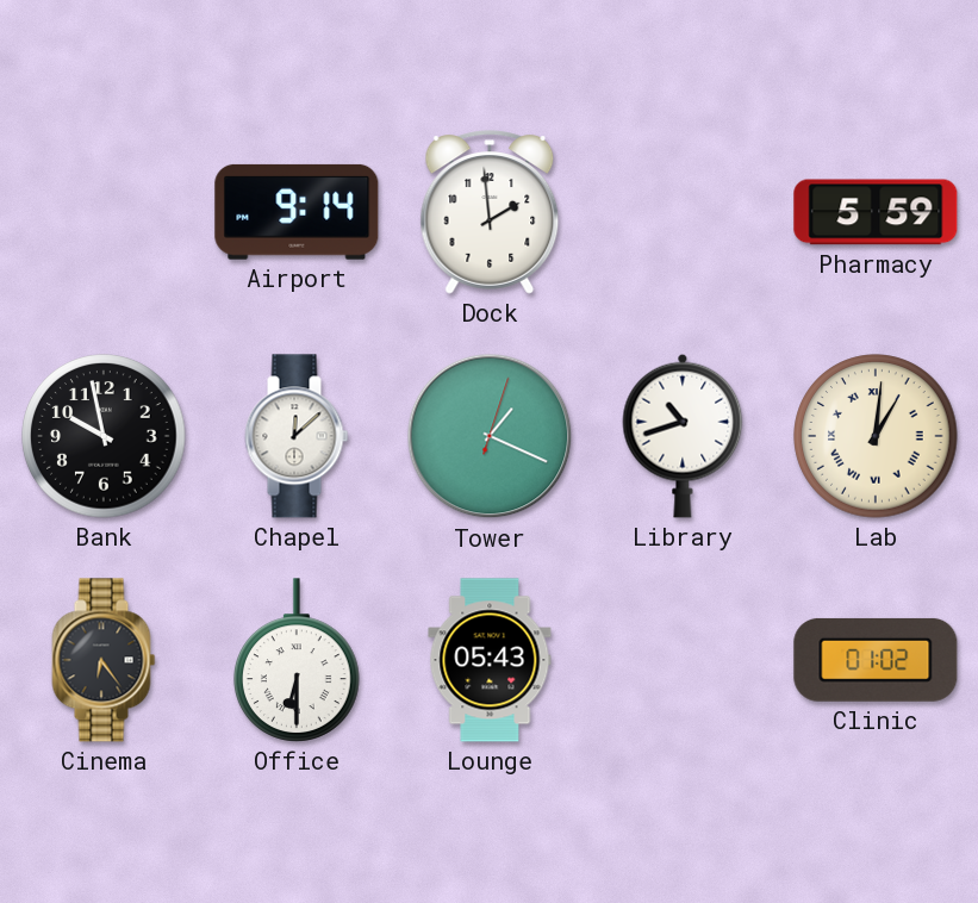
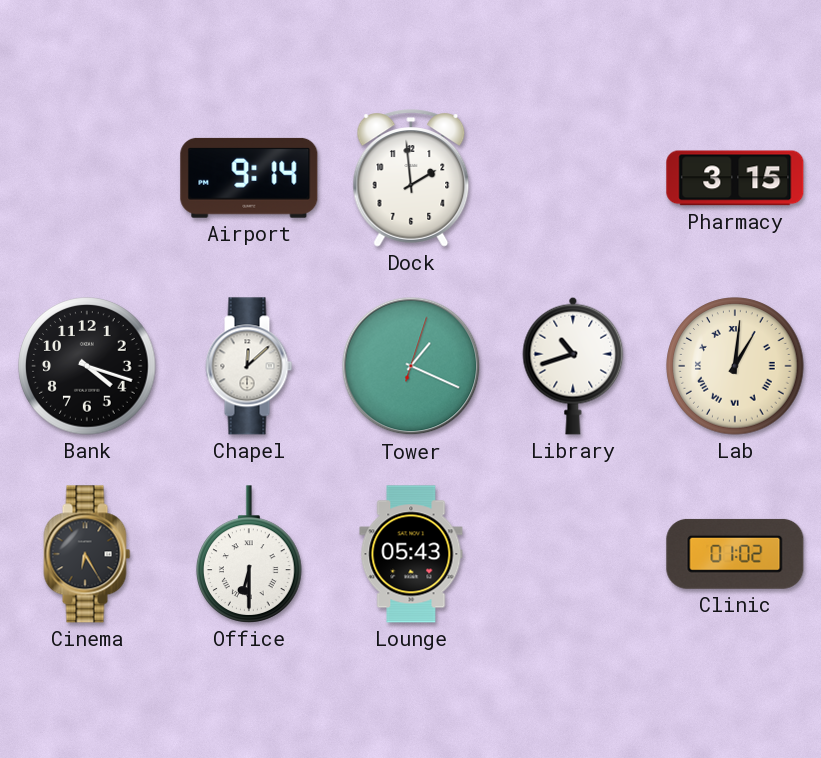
Pharmacy: 5:59 -> 3:15
Bank: 9:58 -> 4:18
Cinema: 6:24 -> 6:25
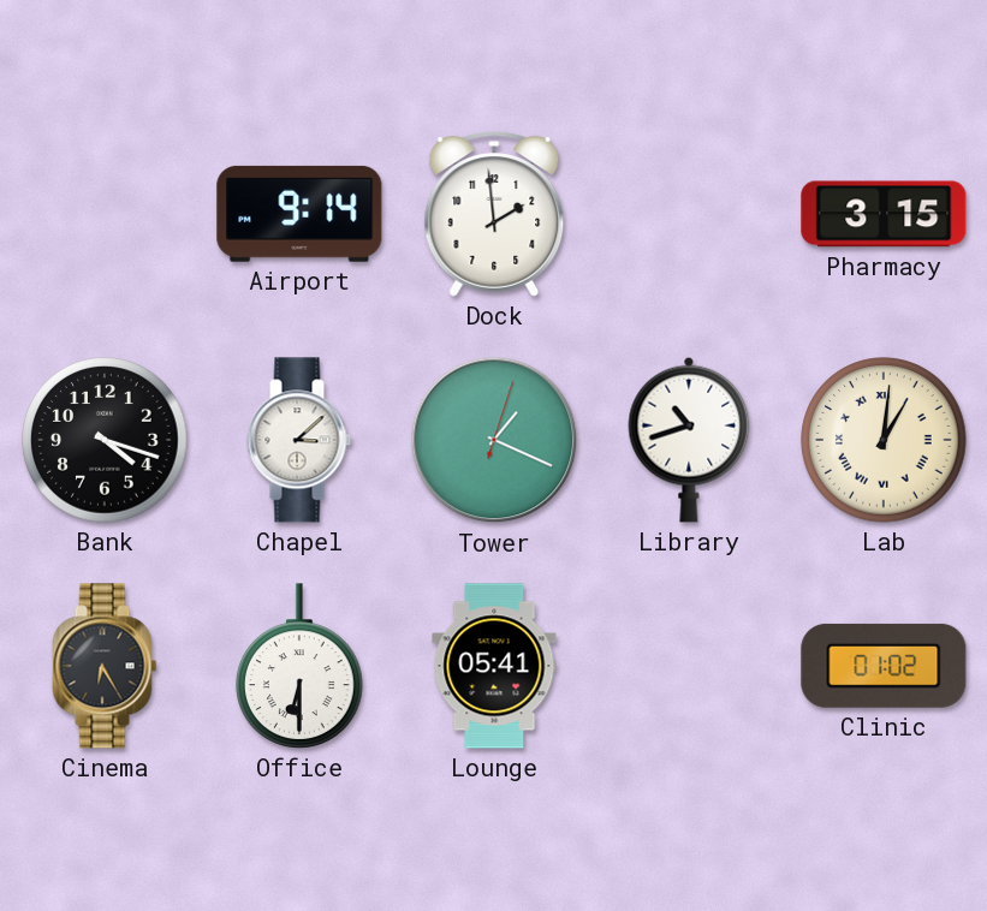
Chapel: 12:08 -> 3:08
Lounge: 05:43 -> 05:41
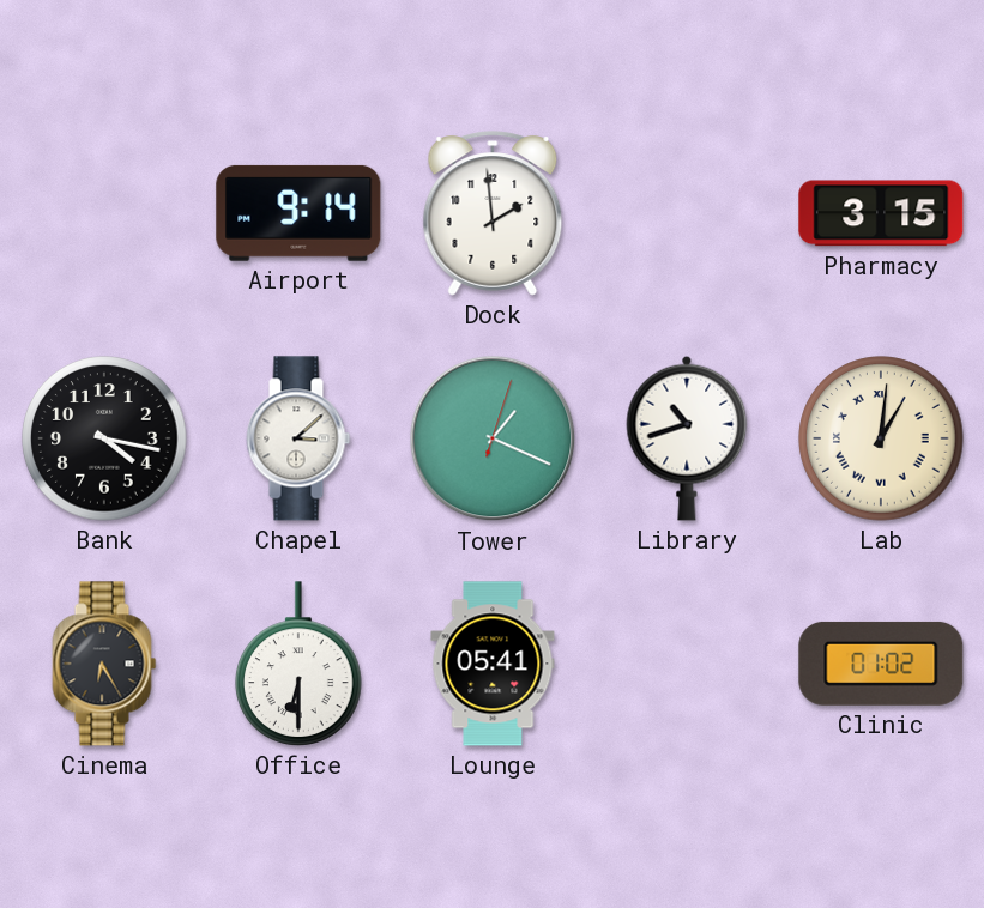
Bank: 4:18 -> 4:17
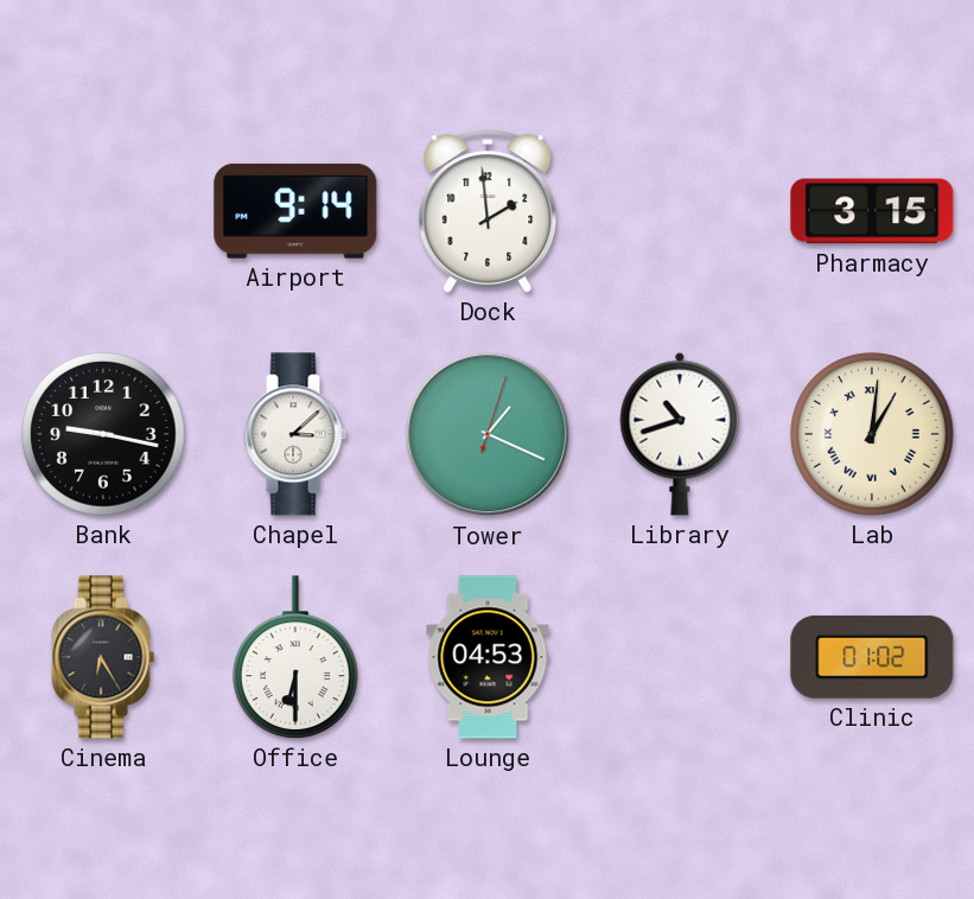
Bank: 4:17 -> 9:17
Lounge: 05:41 -> 04:53
